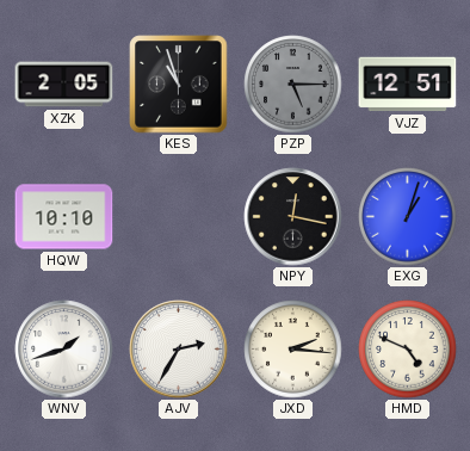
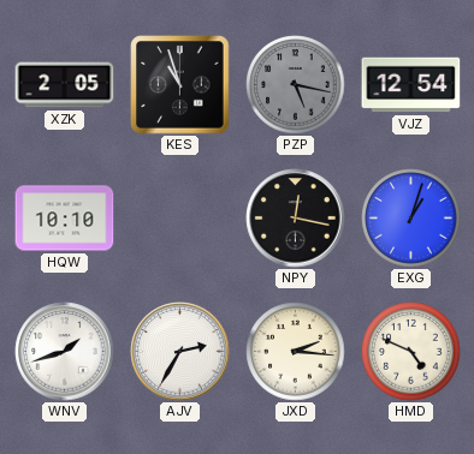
PZP: 5:15 -> 5:17
VJZ: 12:51 -> 12:54
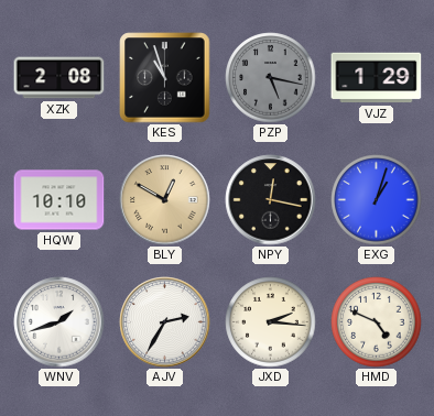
XZK: 2:05 -> 2:08
VJZ: 12:54 -> 1:29
BLY: none -> 12:50
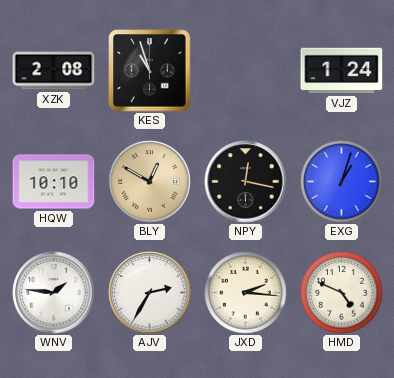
PZP: 5:17 -> none
VJZ: 1:29 -> 1:24
WNV: 1:42 -> 1:46
